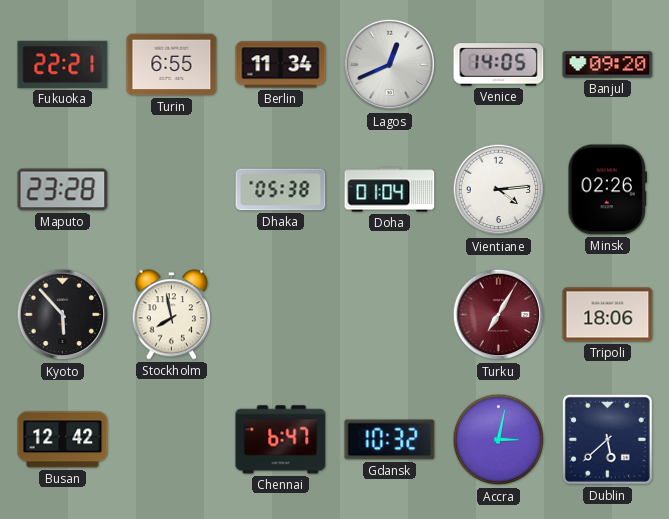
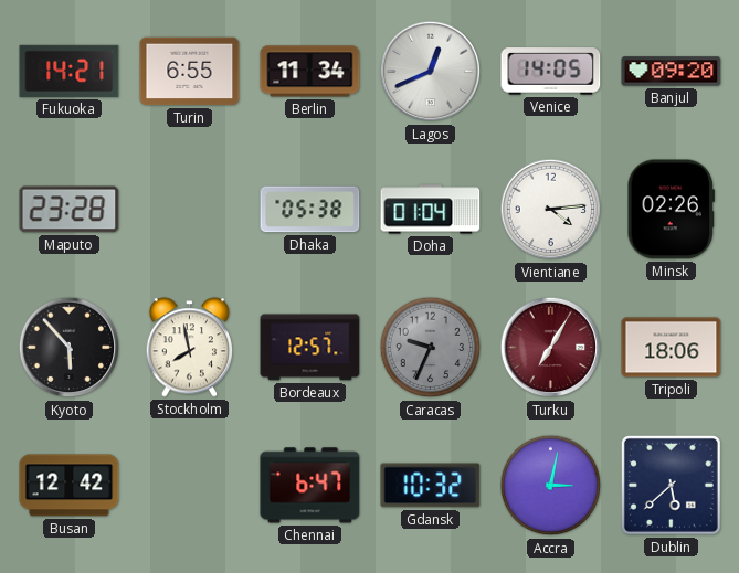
Fukuoka: 22:21 -> 14:21
Bordeaux: none -> 12:57
Caracas: none -> 9:34
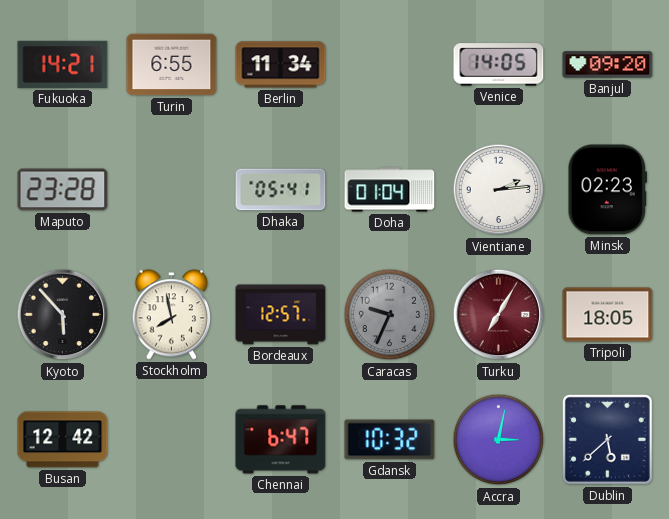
Lagos: 12:41 -> none
Dhaka: 05:38 -> 05:41
Vientiane: 4:14 -> 2:14
Minsk: 02:26 -> 02:23
Tripoli: 18:06 -> 18:05
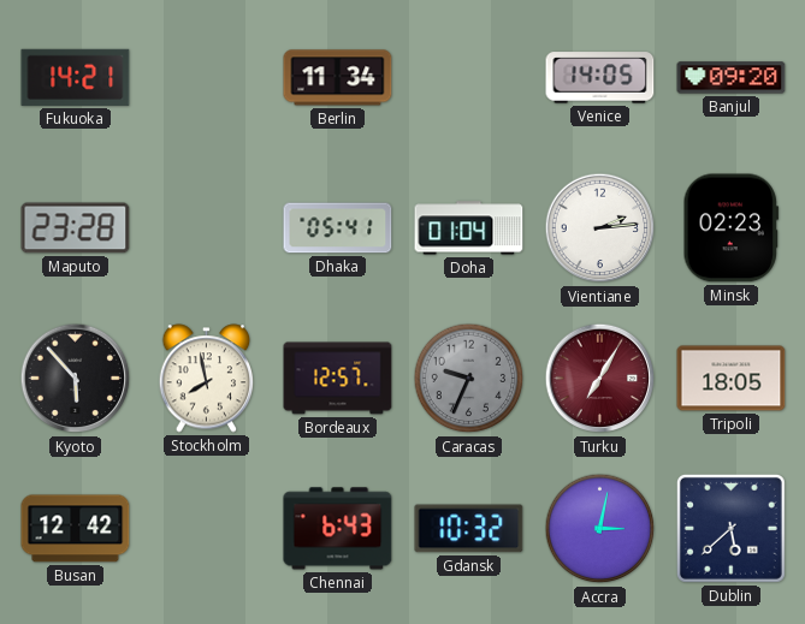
Turin: 6:55 -> none
Chennai: 6:47 -> 6:43
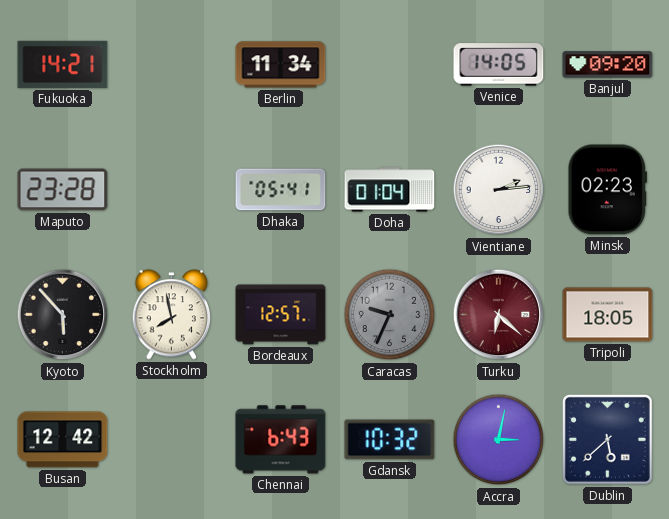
Turku: 7:05 -> 6:22
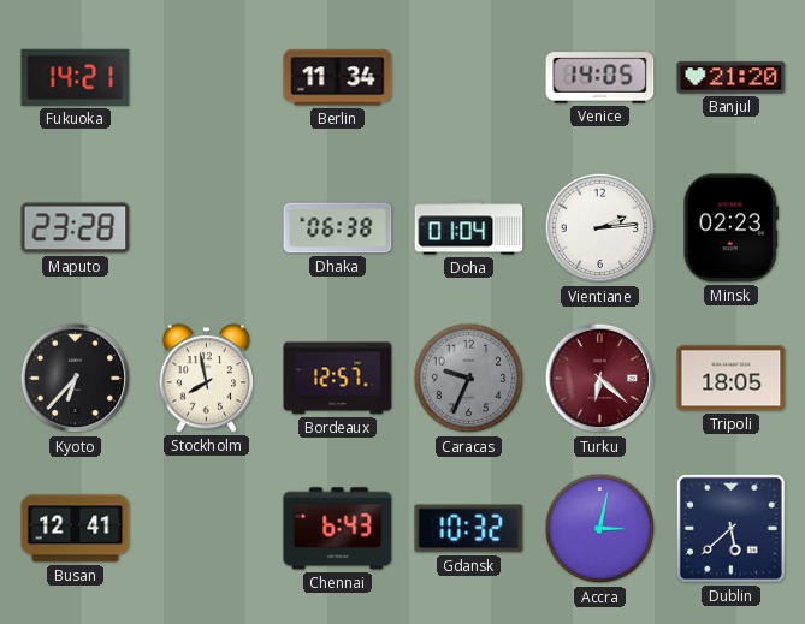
Banjul: 09:20 -> 21:20
Dhaka: 05:41 -> 06:38
Kyoto: 5:53 -> 6:37
Busan: 12:42 -> 12:41
